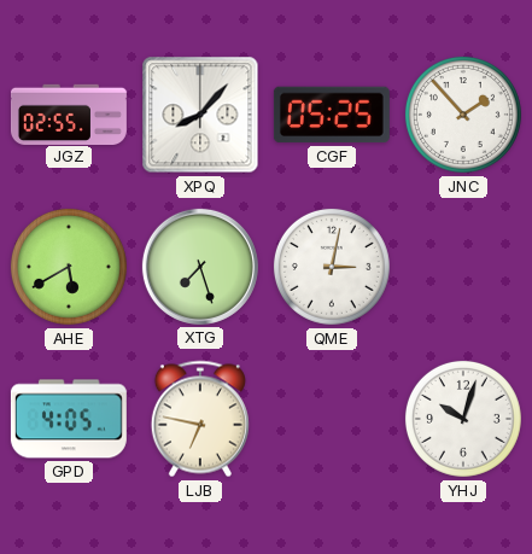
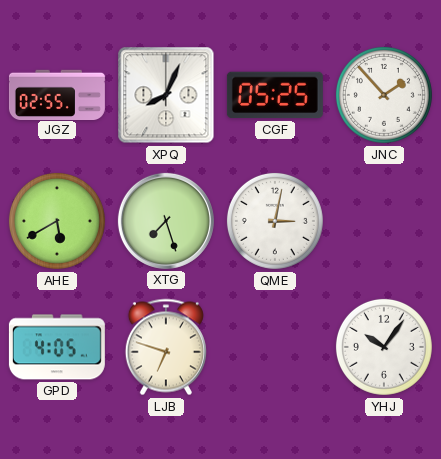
XPQ: 8:07 -> 8:04
LJB: 6:47 -> 6:48
YHJ: 10:03 -> 10:06
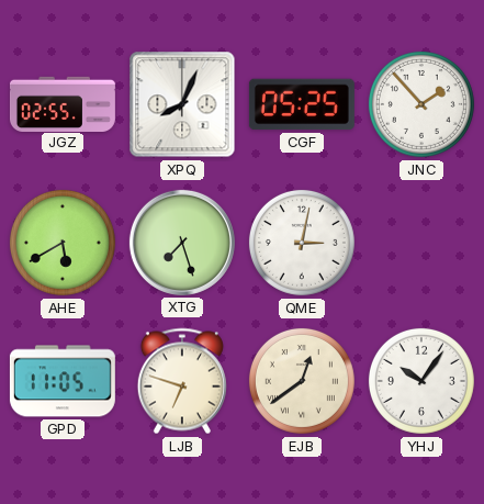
GPD: 4:05 -> 11:05
EJB: none -> 12:39
